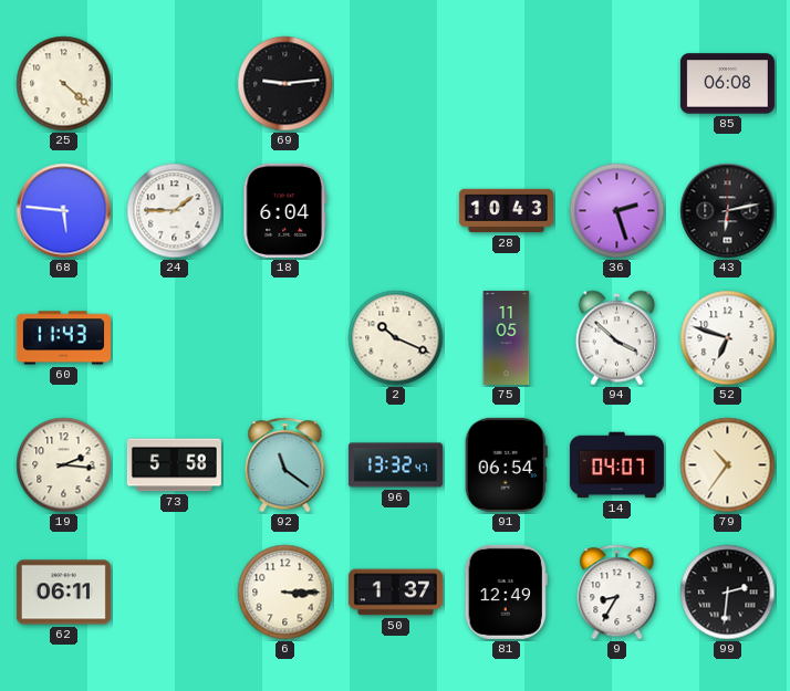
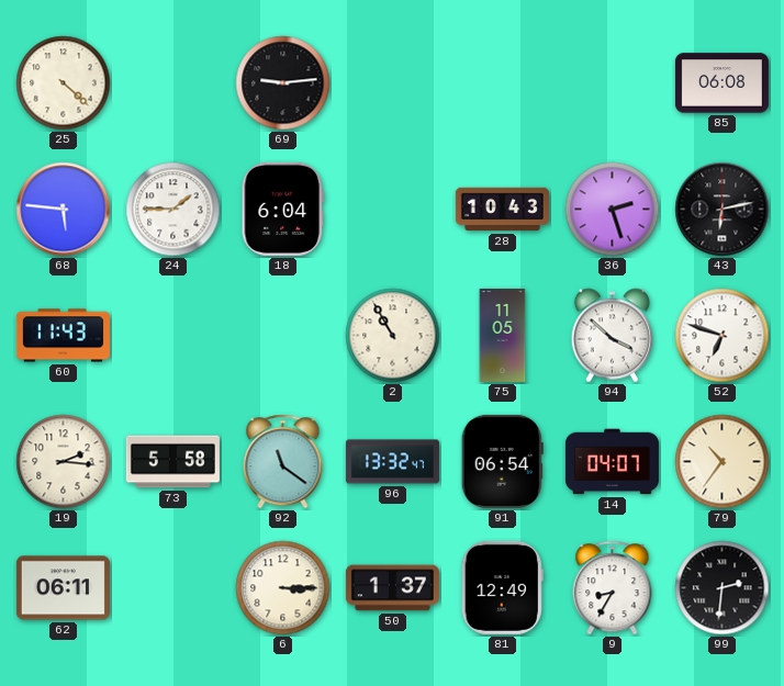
2: 10:19 -> 10:55
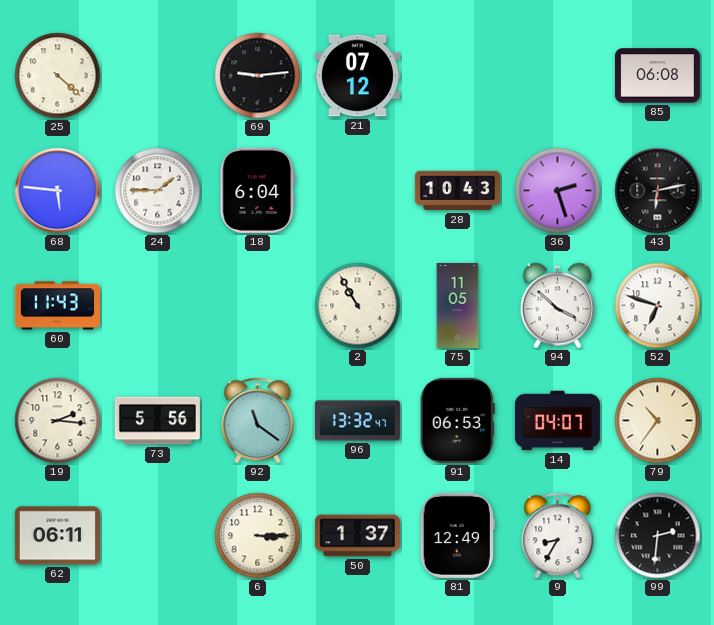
21: none -> 07:12
73: 5:58 -> 5:56
91: 06:54 -> 06:53
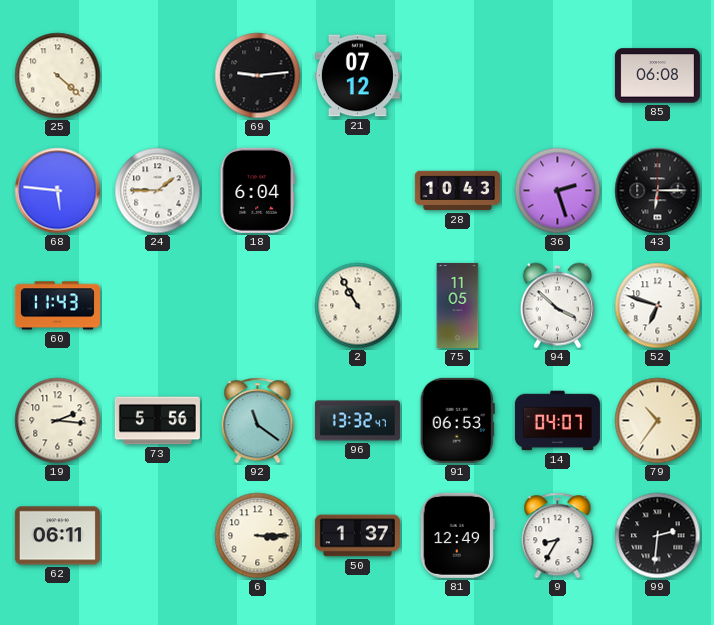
43: 6:13 -> 6:15
